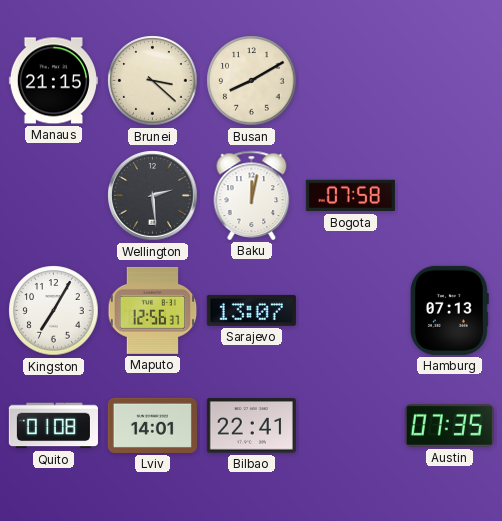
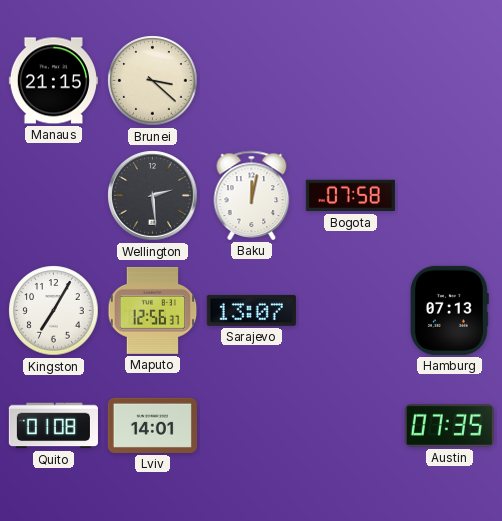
Busan: 8:10 -> none
Bilbao: 22:41 -> none
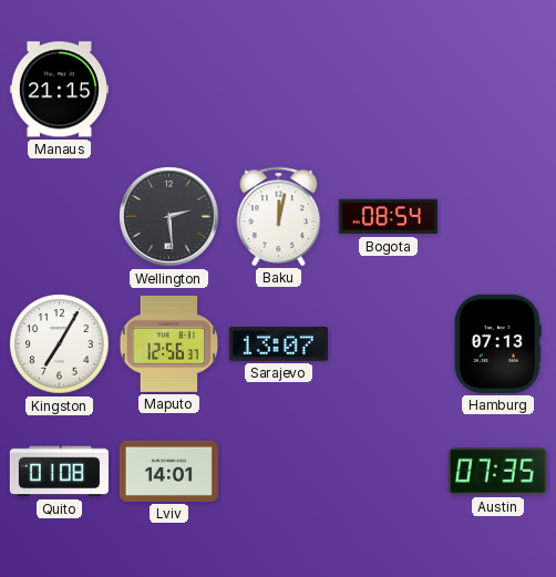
Brunei: 3:22 -> none
Bogota: 07:58 -> 08:54
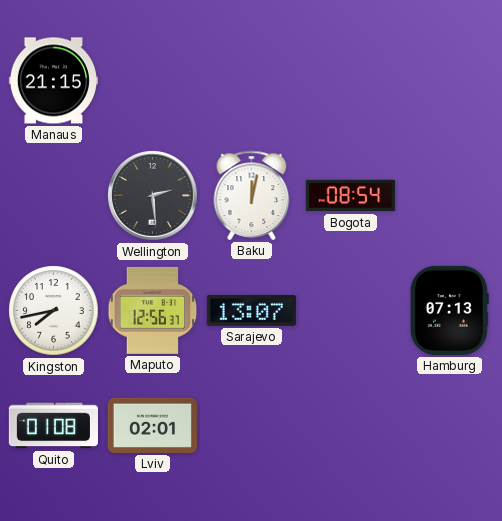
Kingston: 7:05 -> 7:43
Lviv: 14:01 -> 02:01
Austin: 07:35 -> none
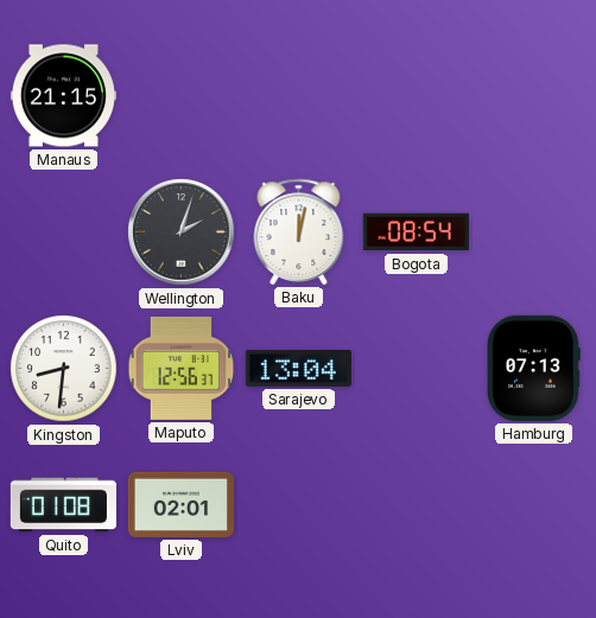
Wellington: 2:29 -> 2:03
Kingston: 7:43 -> 8:31
Sarajevo: 13:07 -> 13:04
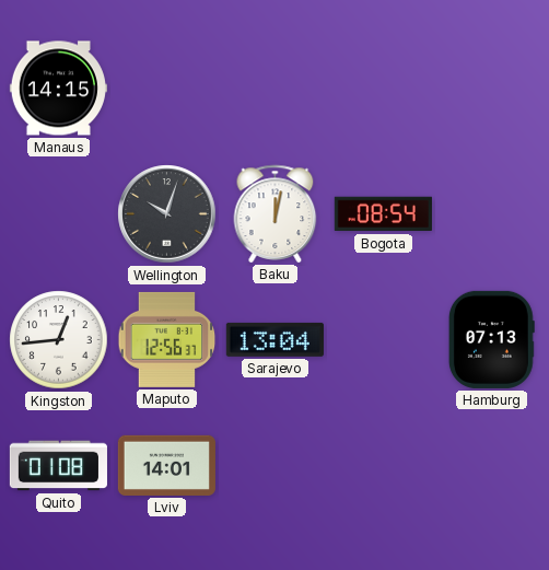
Manaus: 21:15 -> 14:15
Wellington: 2:03 -> 10:03
Kingston: 8:31 -> 12:44
Lviv: 02:01 -> 14:01
